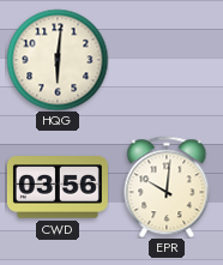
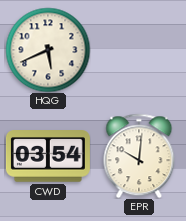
HQG: 6:01 -> 5:41
CWD: 03:56 -> 03:54
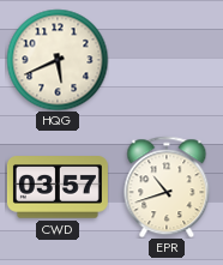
CWD: 03:54 -> 03:57
EPR: 10:01 -> 10:42
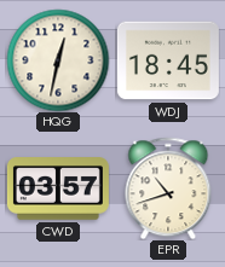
HQG: 5:41 -> 12:32
WDJ: none -> 18:45
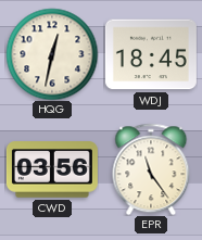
CWD: 03:57 -> 03:56
EPR: 10:42 -> 11:24
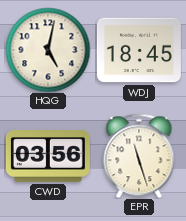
HQG: 12:32 -> 5:02
EPR: 11:24 -> 11:27
